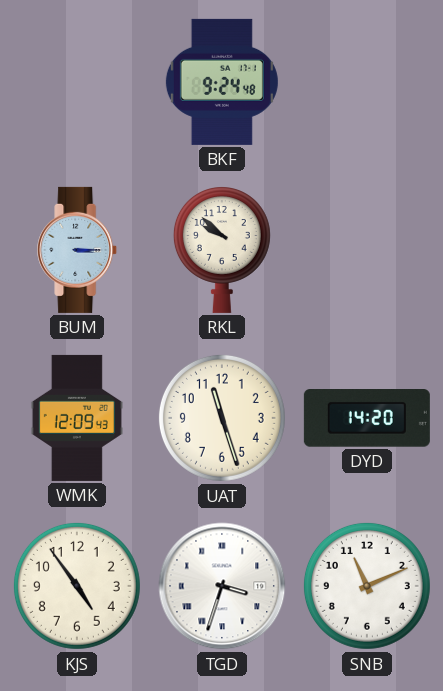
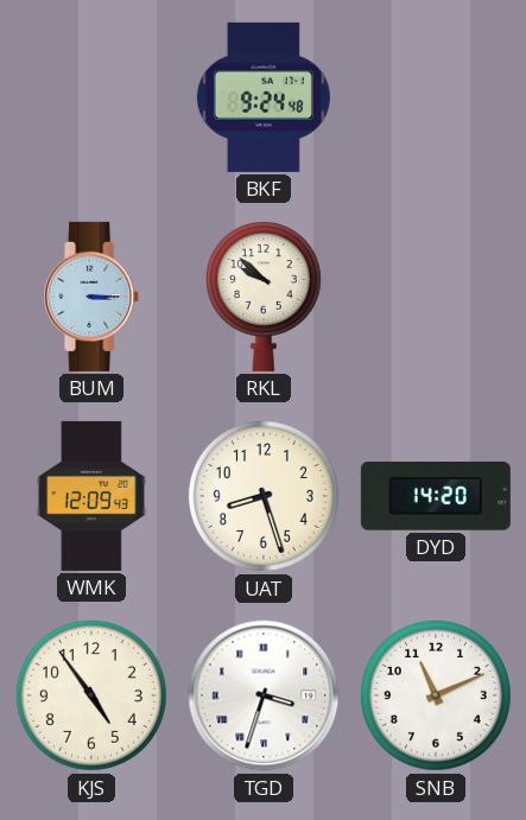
UAT: 11:27 -> 8:27
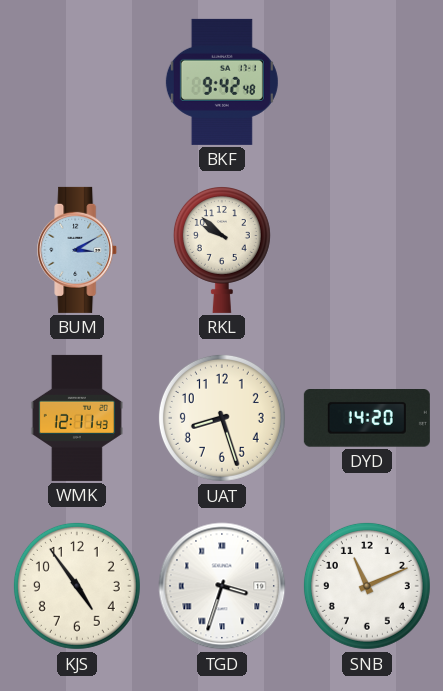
BKF: 9:24 -> 9:42
BUM: 3:15 -> 3:10
WMK: 12:09 -> 12:11
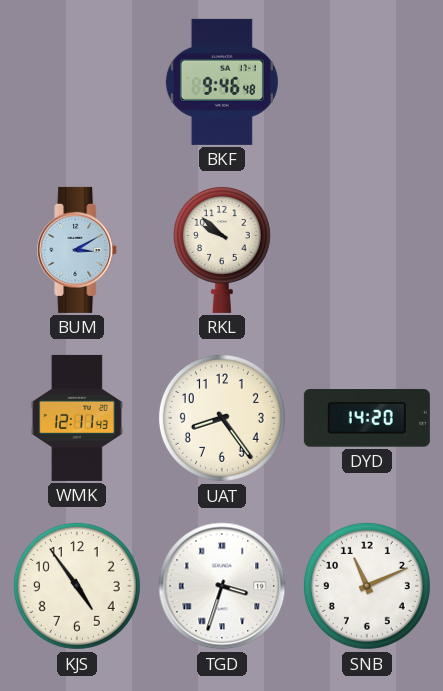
BKF: 9:42 -> 9:46
UAT: 8:27 -> 8:24
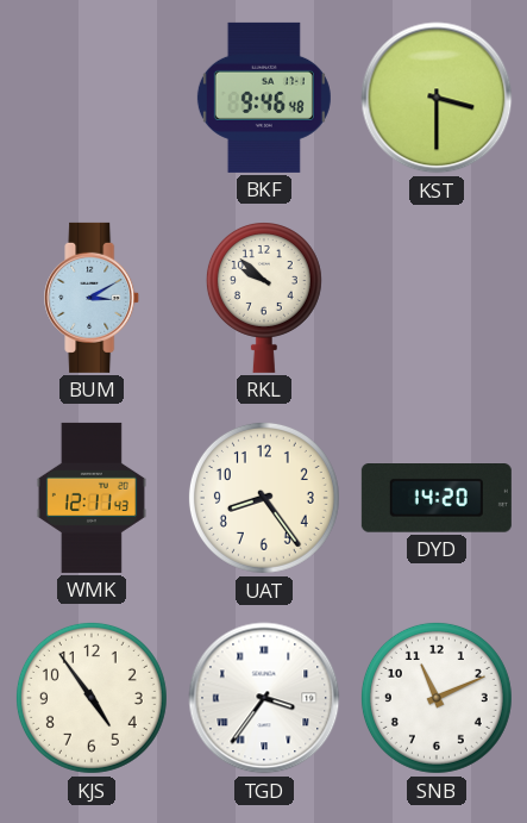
KST: none -> 3:30
TGD: 3:33 -> 3:36
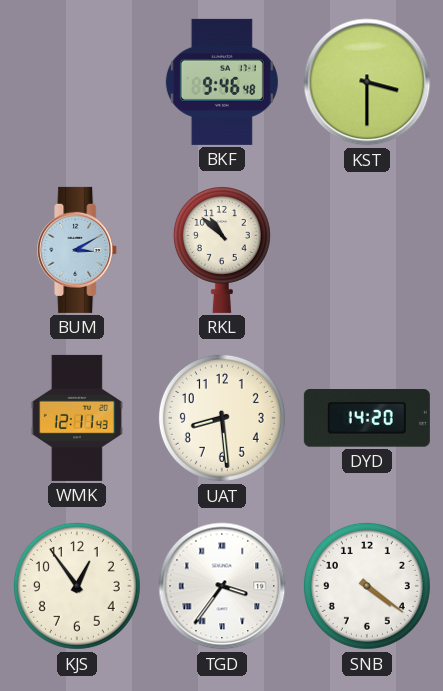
RKL: 9:52 -> 10:52
UAT: 8:24 -> 8:29
KJS: 4:54 -> 12:54
SNB: 11:11 -> 4:21
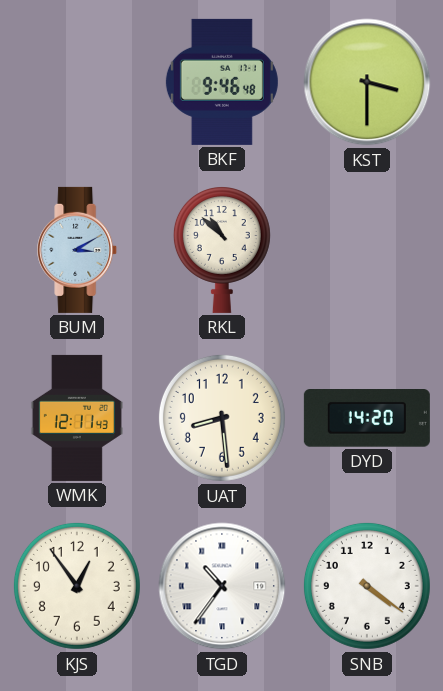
TGD: 3:36 -> 10:36
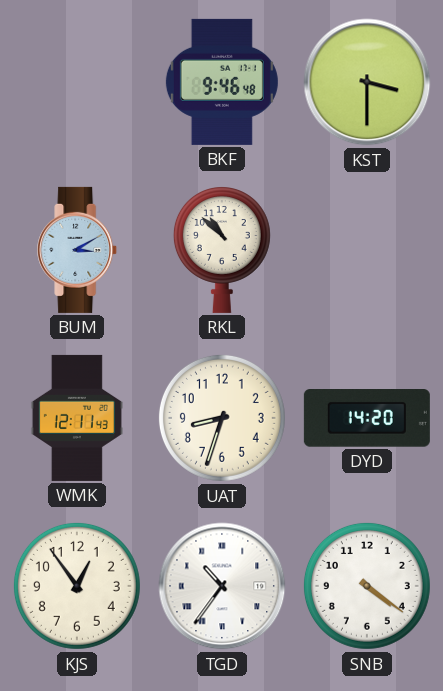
UAT: 8:29 -> 8:33
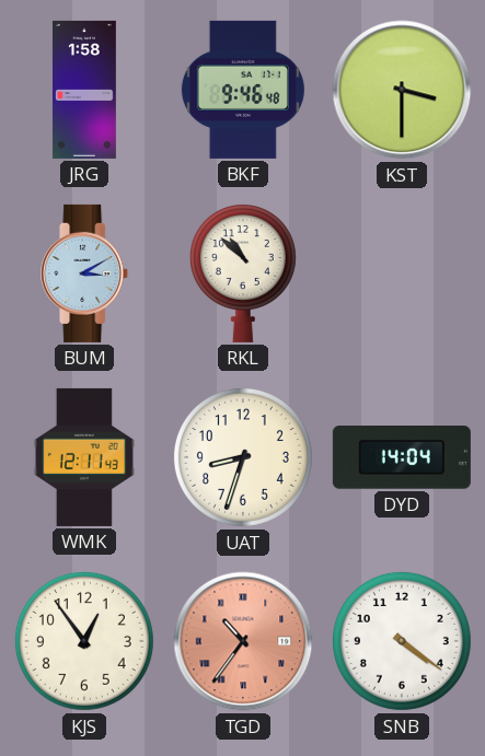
JRG: none -> 1:58
DYD: 14:20 -> 14:04
TGD dial: white -> salmon
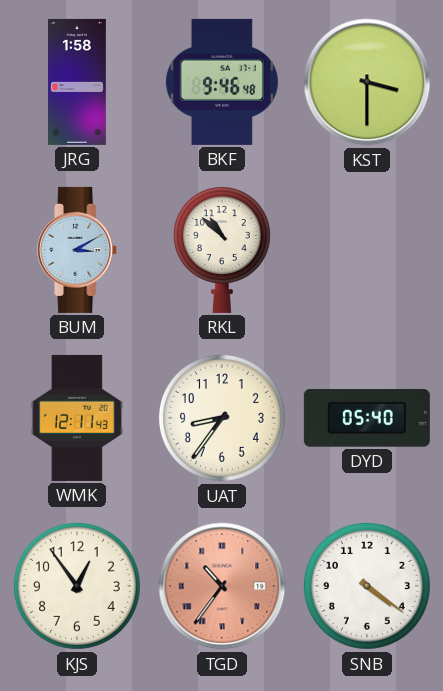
UAT: 8:33 -> 8:36
DYD: 14:04 -> 05:40
